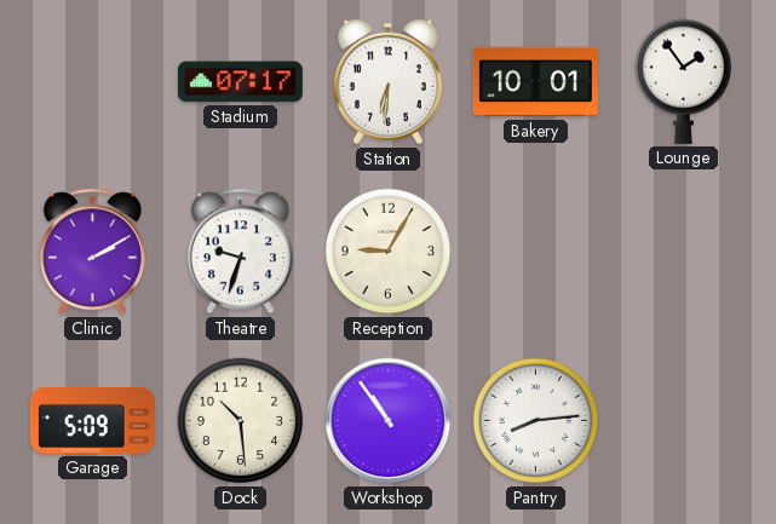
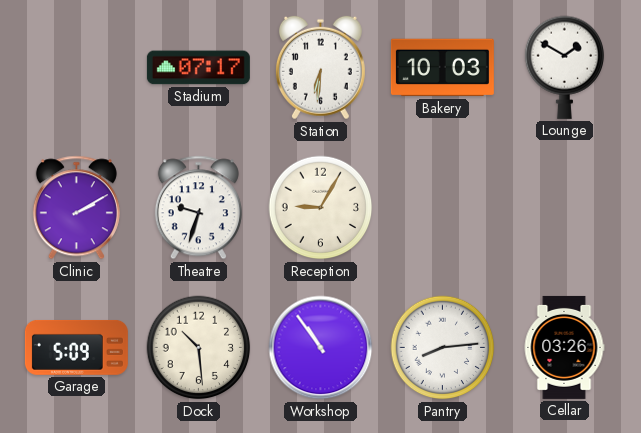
Bakery: 10:01 -> 10:03
Lounge: 1:54 -> 1:50
Cellar: none -> 03:26
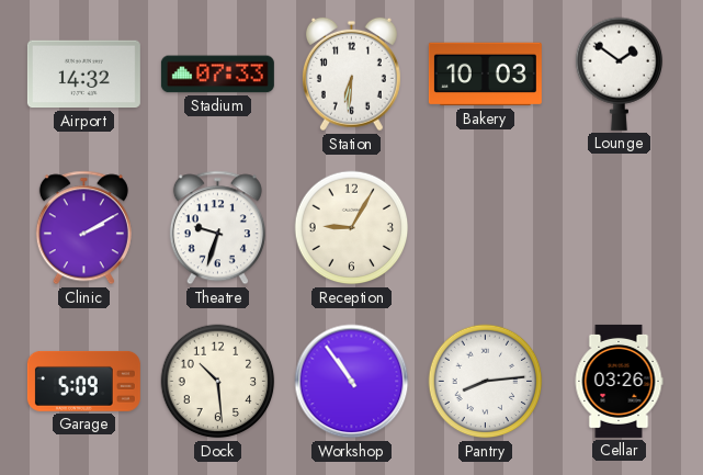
Airport: none -> 14:32
Stadium: 07:17 -> 07:33
Lounge: 1:50 -> 1:51
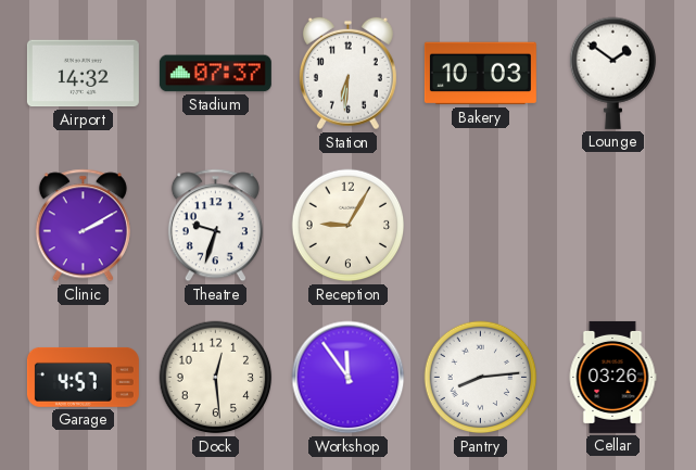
Stadium: 07:33 -> 07:37
Garage: 5:09 -> 4:57
Dock: 10:29 -> 12:29
Workshop: 10:54 -> 11:54
